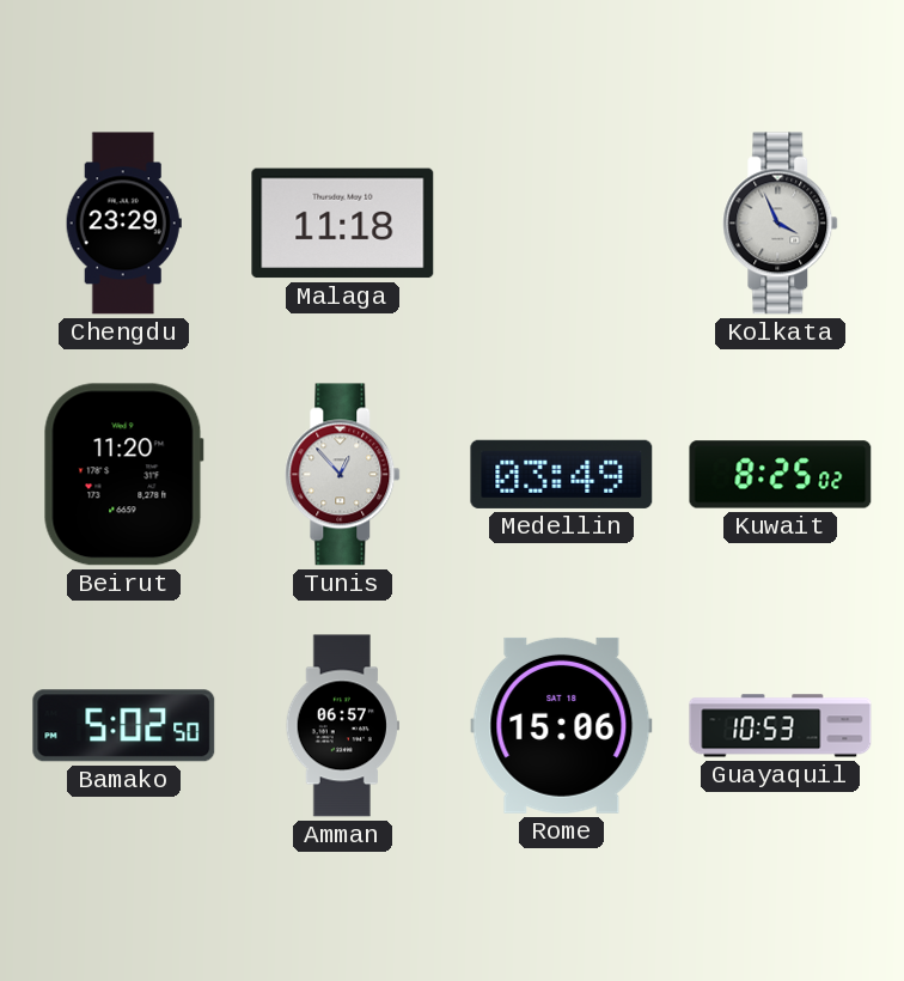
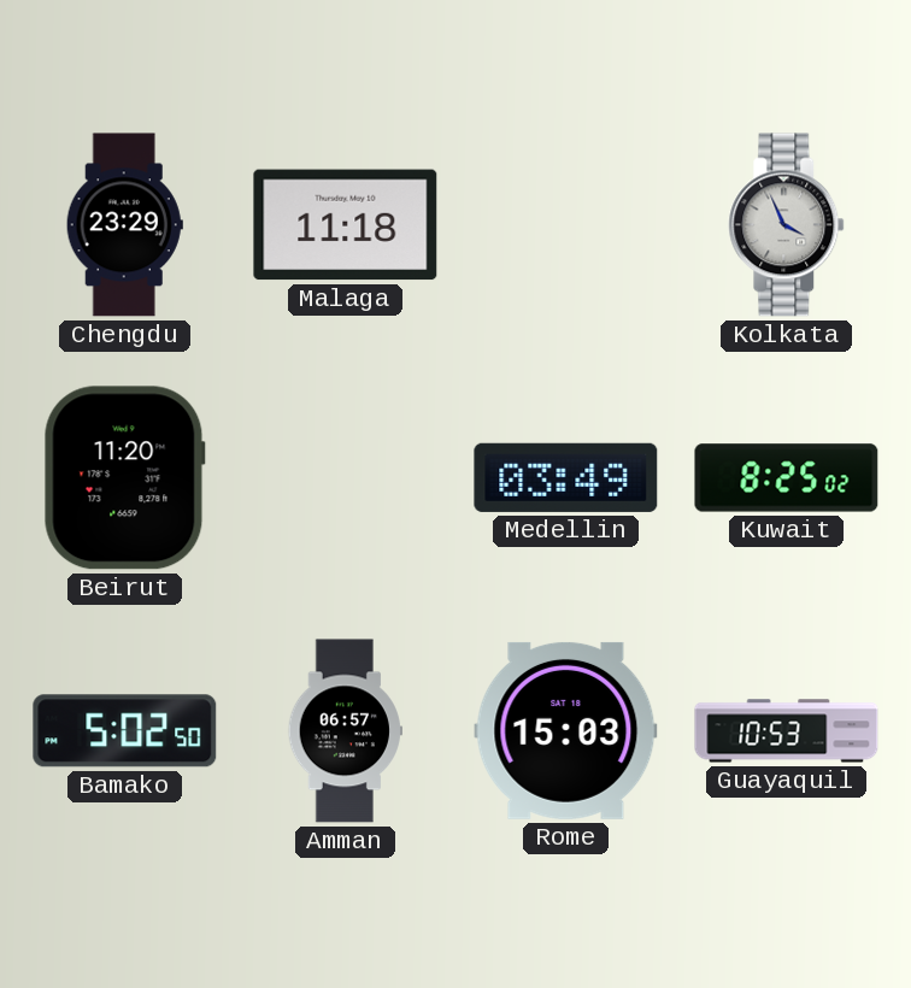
Tunis: 12:53 -> none
Rome: 15:06 -> 15:03
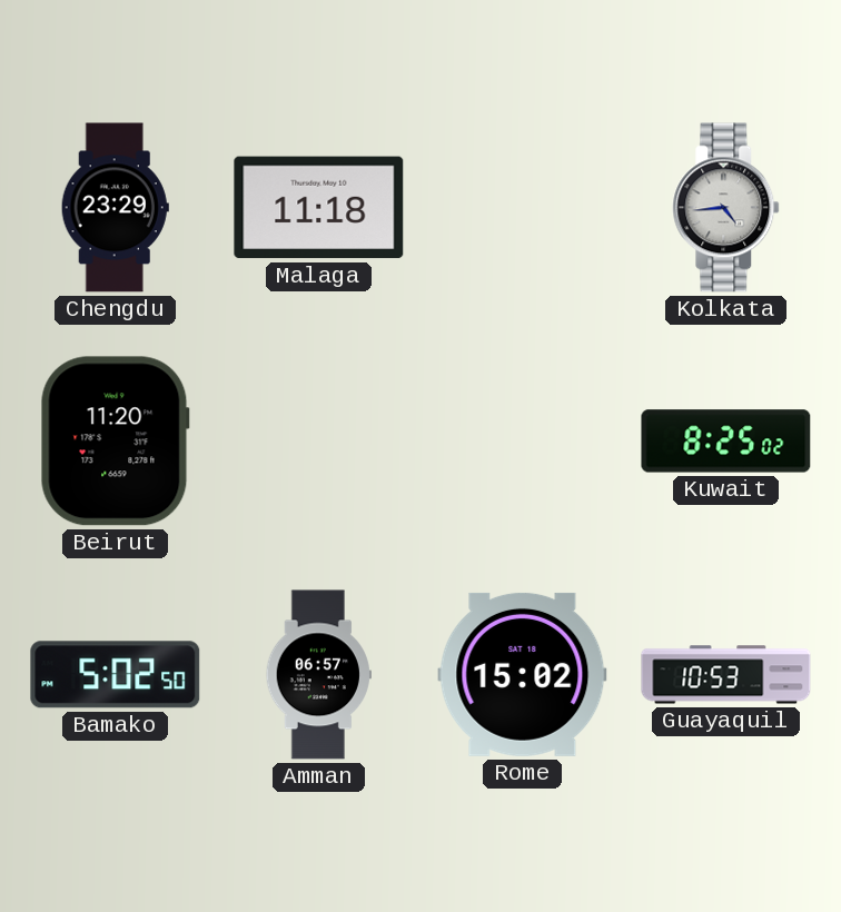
Kolkata: 3:56 -> 4:44
Medellin: 03:49 -> none
Rome: 15:03 -> 15:02
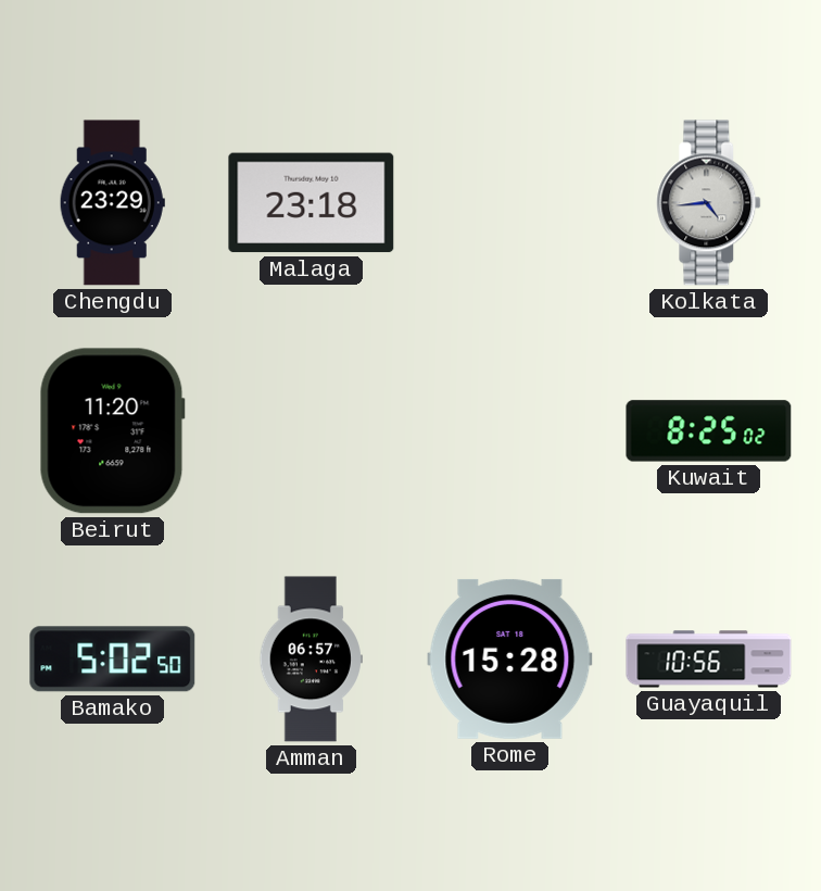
Malaga: 11:18 -> 23:18
Rome: 15:02 -> 15:28
Guayaquil: 10:53 -> 10:56
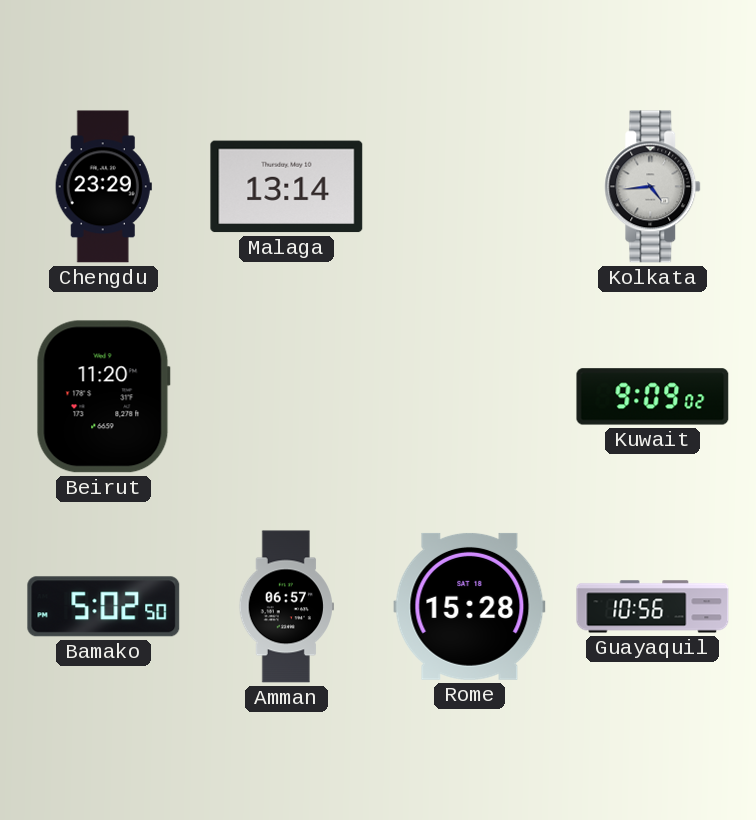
Malaga: 23:18 -> 13:14
Kuwait: 8:25 -> 9:09
